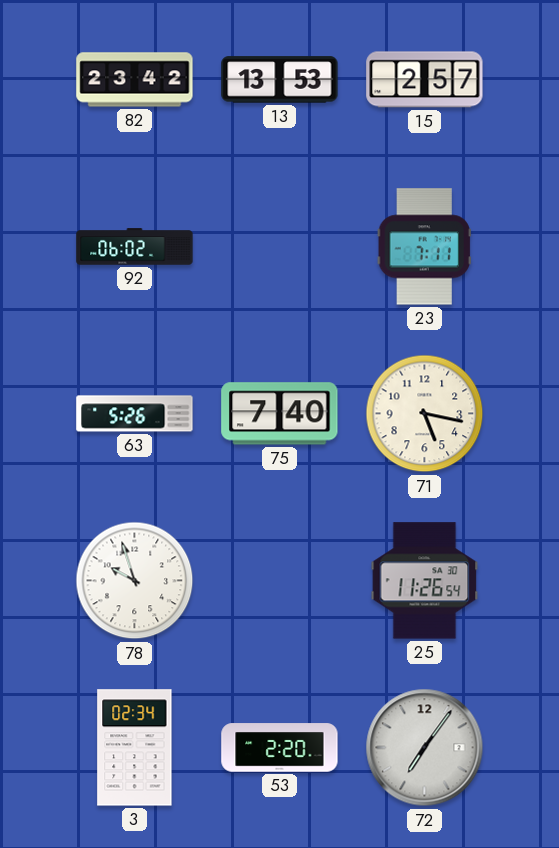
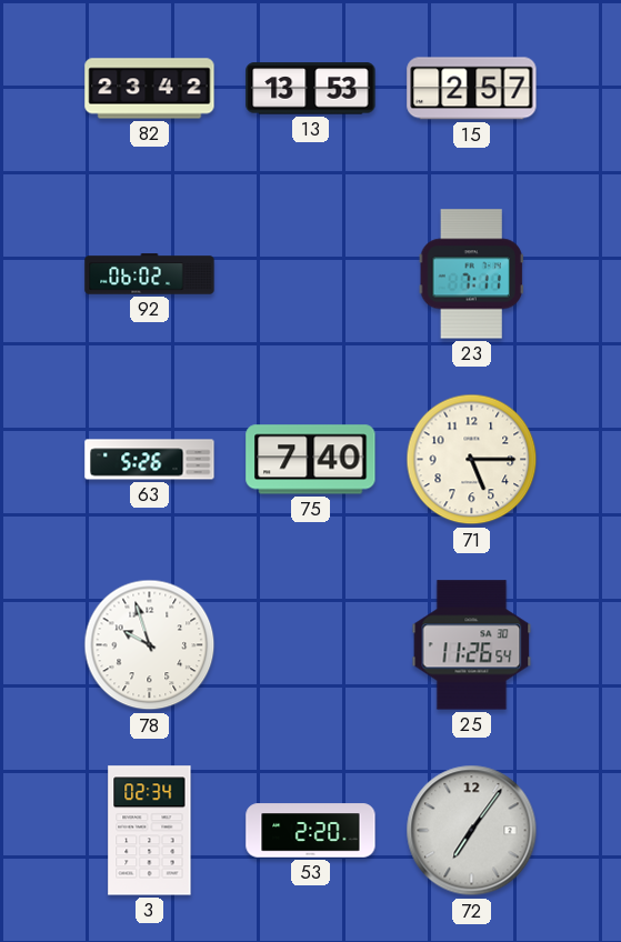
71: 5:17 -> 5:15
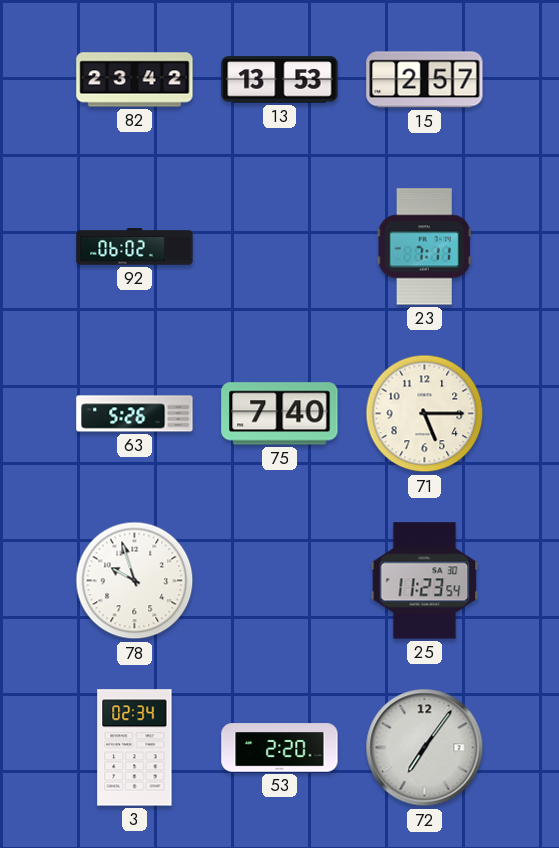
25: 11:26 -> 11:23
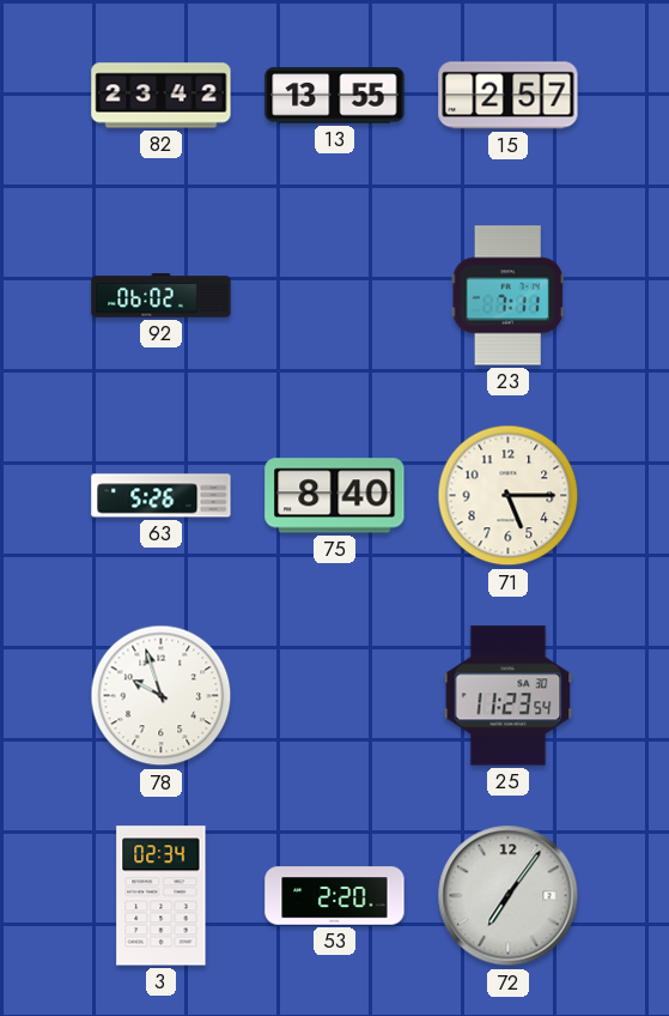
13: 13:53 -> 13:55
75: 7:40 -> 8:40
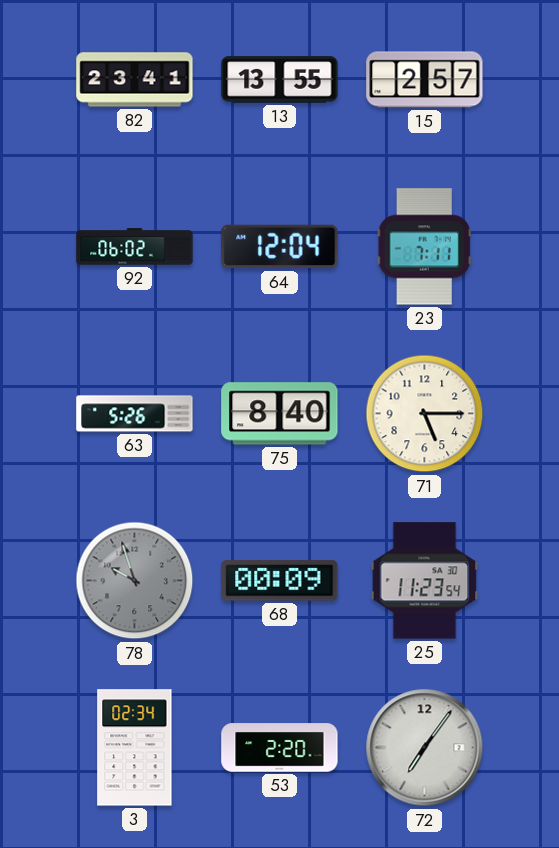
82: 23:42 -> 23:41
64: none -> 12:04
78 dial: white -> grey
68: none -> 00:09
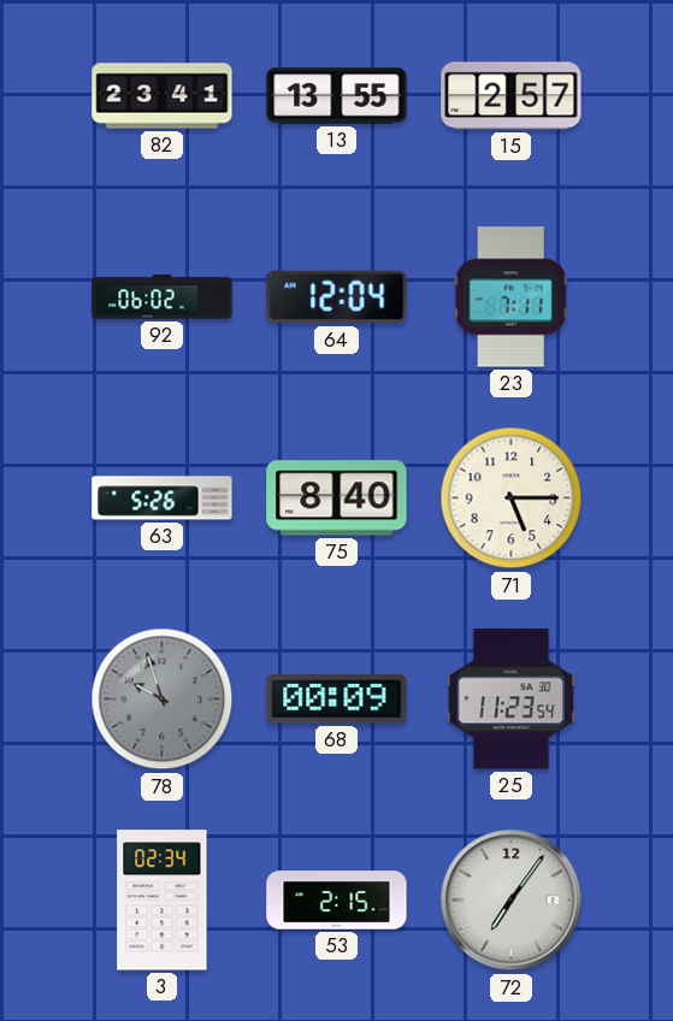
53: 2:20 -> 2:15
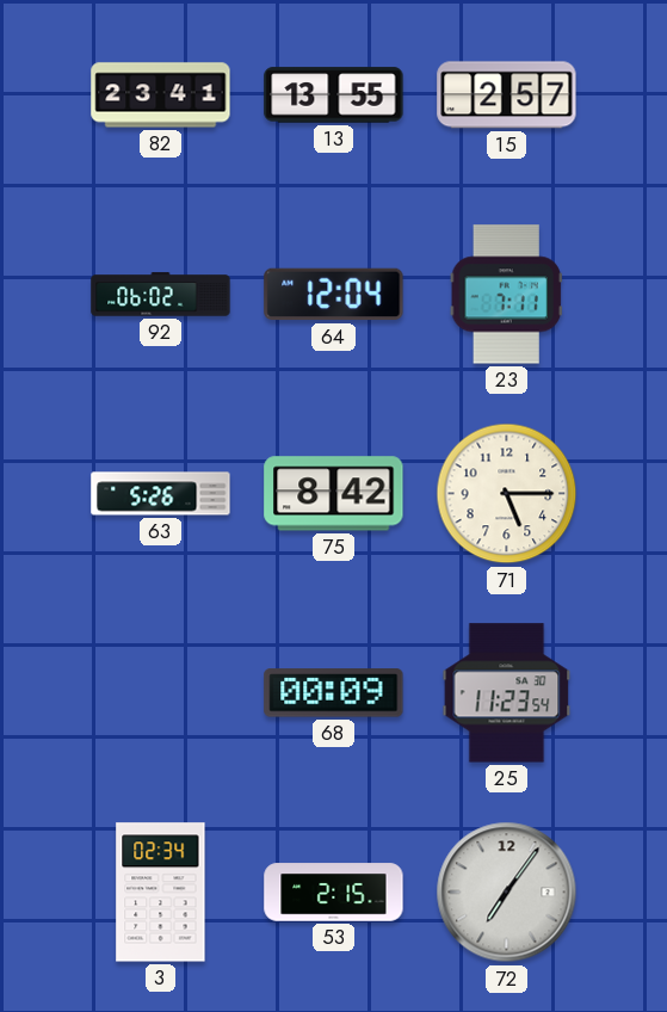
75: 8:40 -> 8:42
78: 9:57 -> none
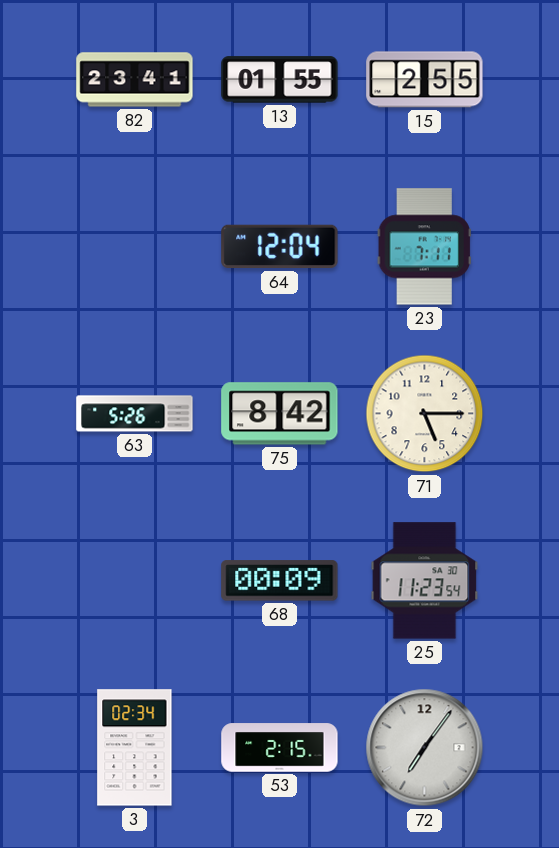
13: 13:55 -> 01:55
15: 2:57 -> 2:55
92: 06:02 -> none
